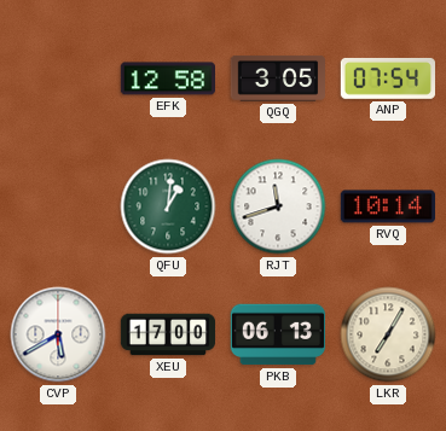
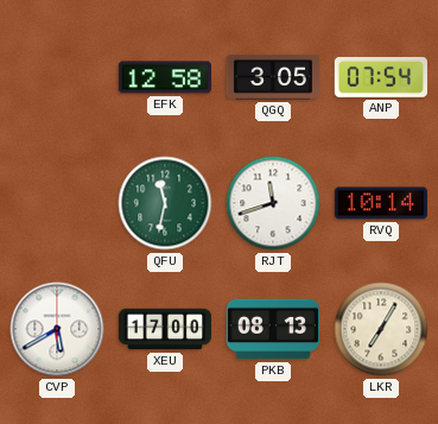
QFU: 1:01 -> 11:32
PKB: 06:13 -> 08:13
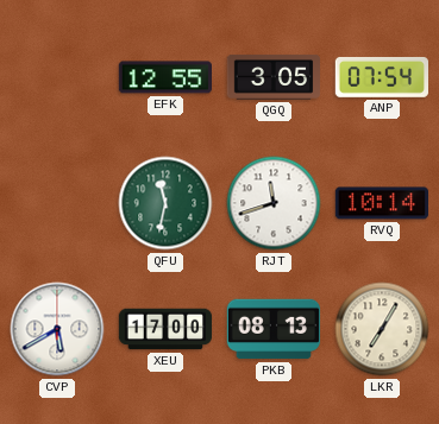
EFK: 12:58 -> 12:55
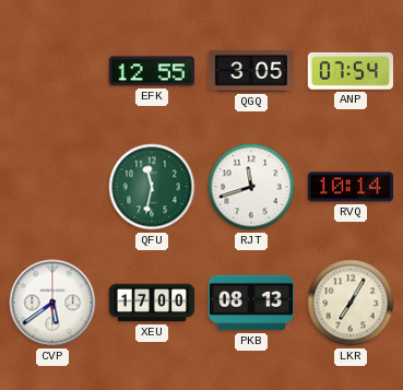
CVP: 5:40 -> 5:39
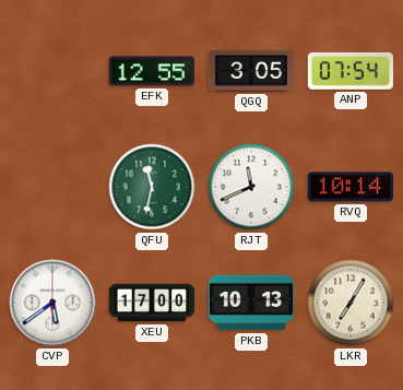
RJT: 11:42 -> 11:41
PKB: 08:13 -> 10:13
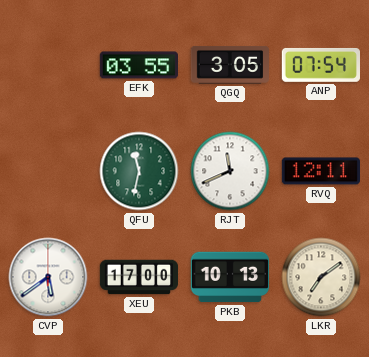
EFK: 12:55 -> 03:55
RVQ: 10:14 -> 12:11
LKR: 7:05 -> 7:09
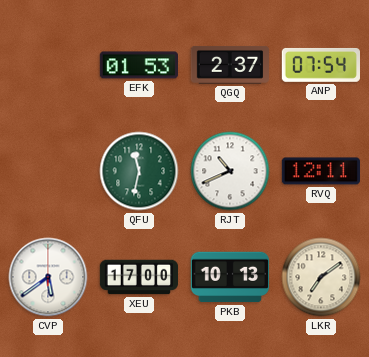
EFK: 03:55 -> 01:53
QGQ: 3:05 -> 2:37
RJT: 11:41 -> 10:41
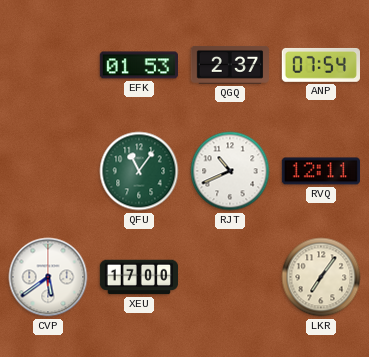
QFU: 11:32 -> 11:06
PKB: 10:13 -> none
LKR: 7:09 -> 7:06
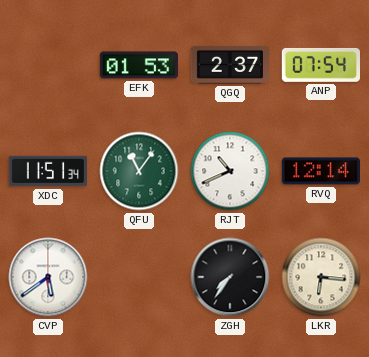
XDC: none -> 11:51
RVQ: 12:11 -> 12:14
XEU: 17:00 -> none
ZGH: none -> 7:36
LKR: 7:06 -> 6:16
